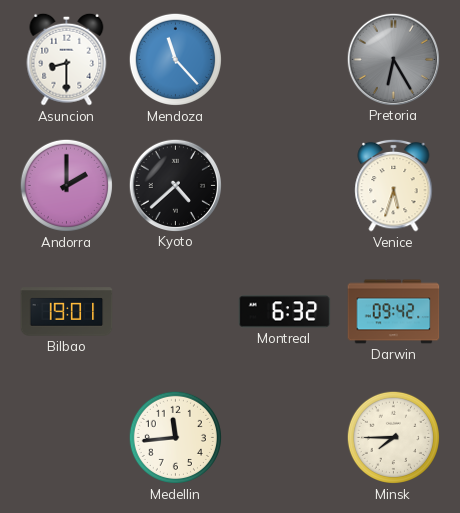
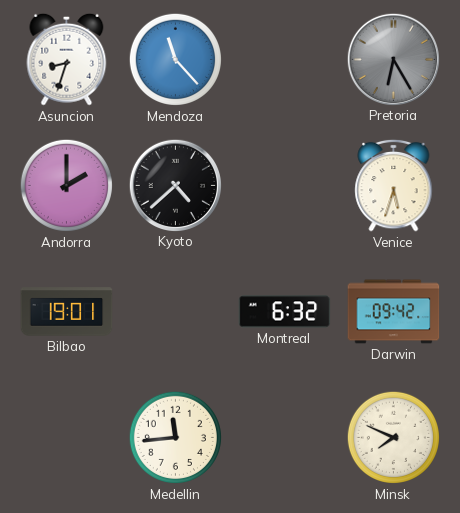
Asuncion: 8:30 -> 8:33
Minsk: 7:45 -> 7:49
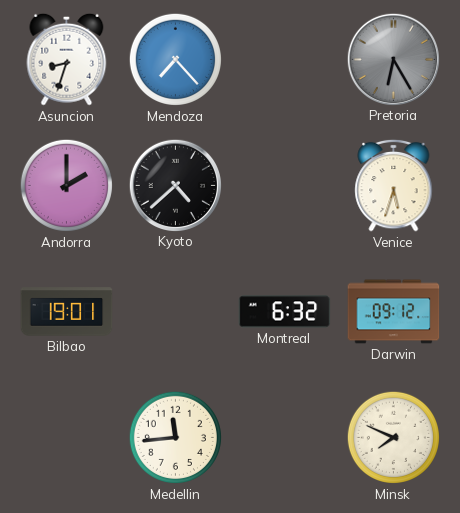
Mendoza: 11:23 -> 7:23
Darwin: 09:42 -> 09:12
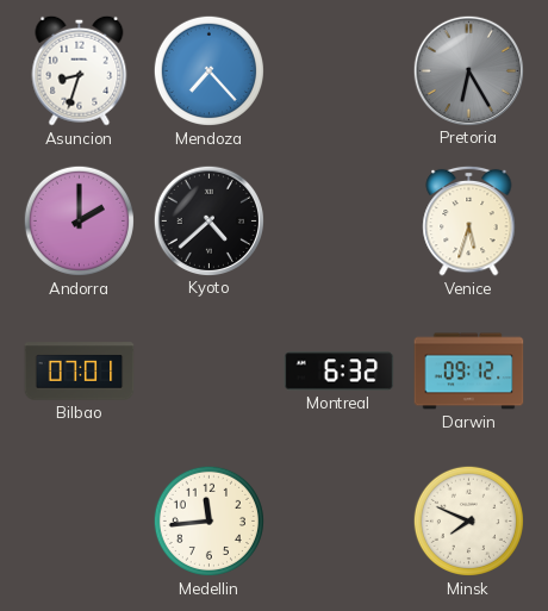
Bilbao: 19:01 -> 07:01
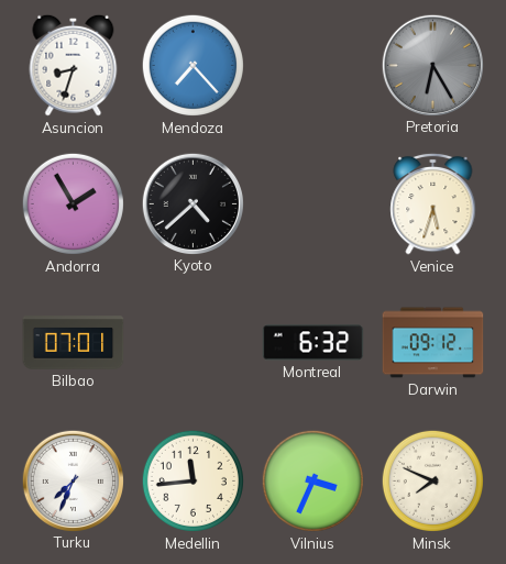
Andorra: 2:00 -> 1:55
Turku: none -> 7:34
Vilnius: none -> 3:34
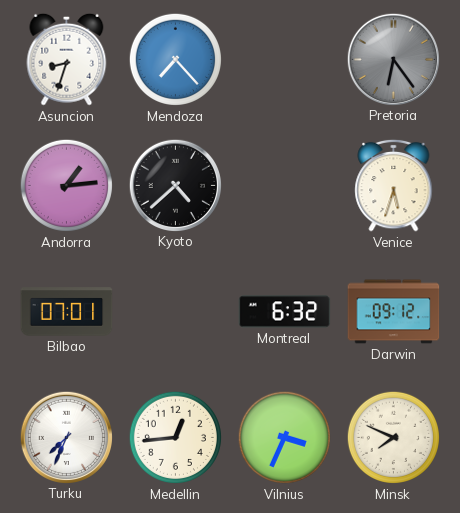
Pretoria: 6:25 -> 6:24
Andorra: 1:55 -> 1:14
Medellin: 11:44 -> 12:44
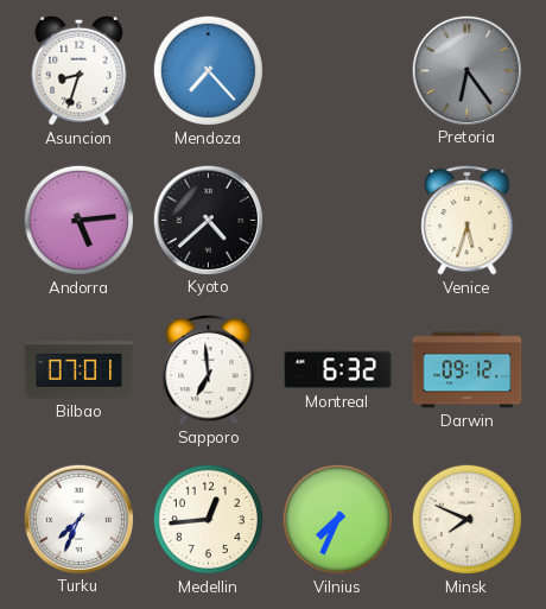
Andorra: 1:14 -> 5:14
Sapporo: none -> 6:59
Vilnius: 3:34 -> 7:34
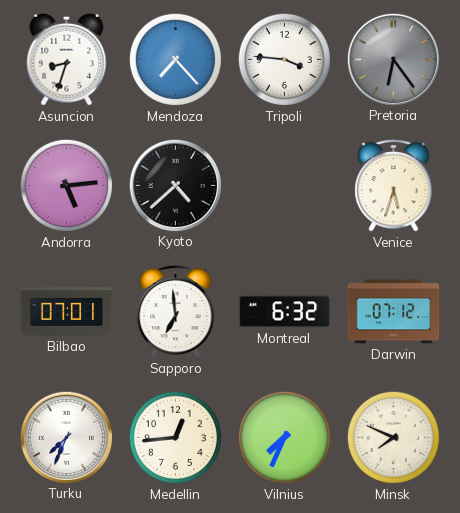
Tripoli: none -> 3:46
Darwin: 09:12 -> 07:12
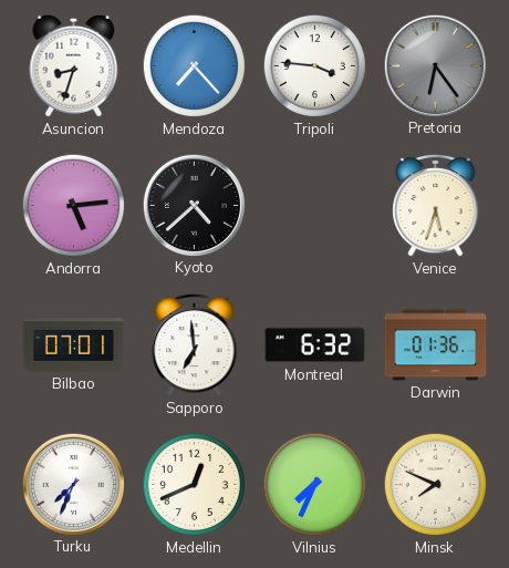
Darwin: 07:12 -> 01:36
Medellin: 12:44 -> 12:41
